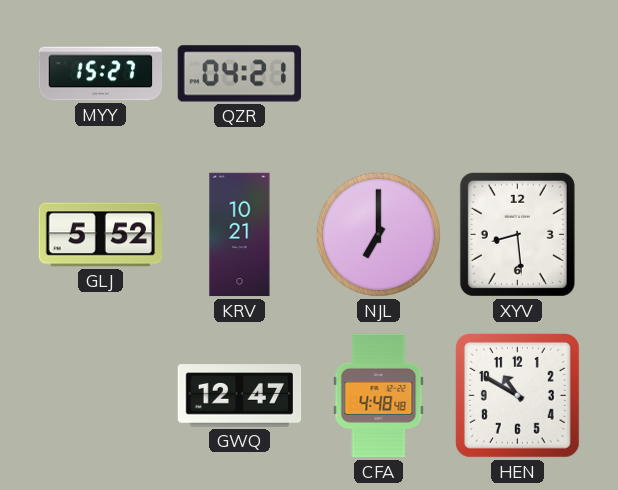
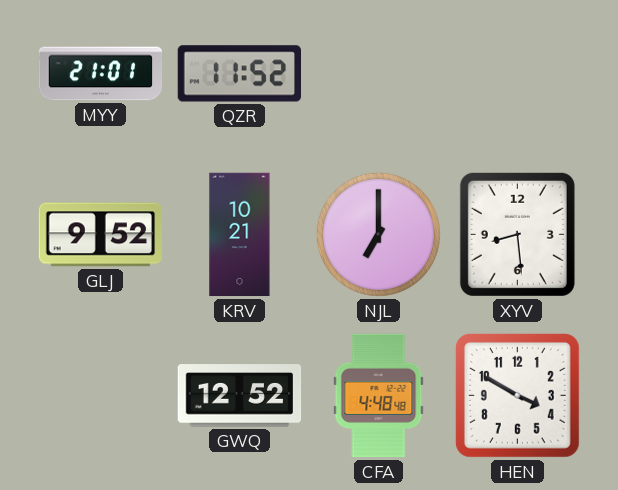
MYY: 15:27 -> 21:01
QZR: 04:21 -> 11:52
GLJ: 5:52 -> 9:52
GWQ: 12:47 -> 12:52
HEN: 10:50 -> 3:50
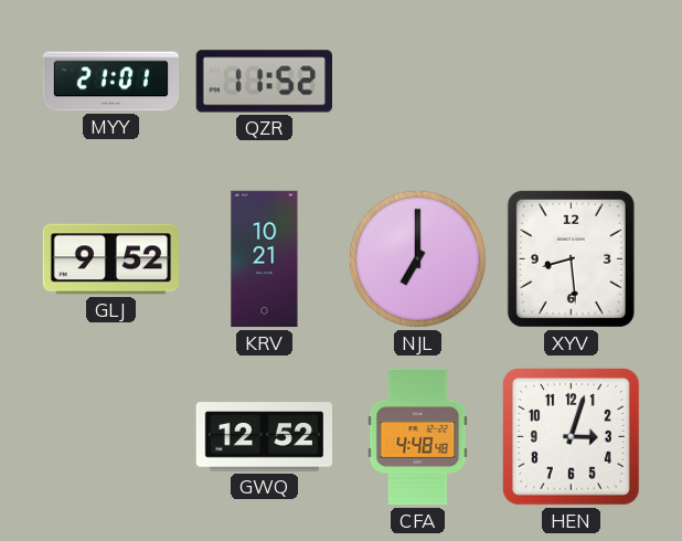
HEN: 3:50 -> 3:03
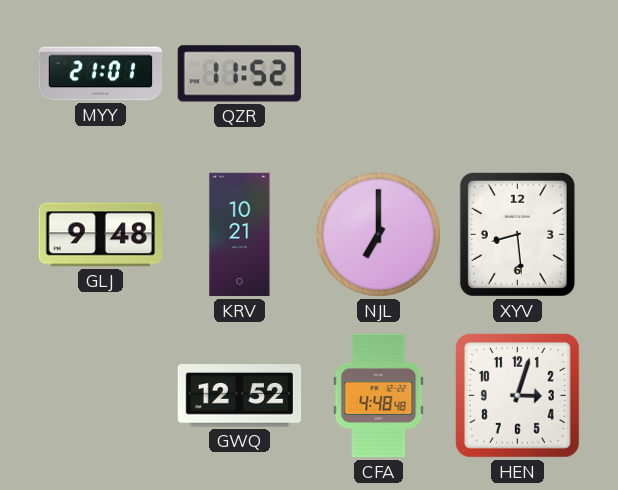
GLJ: 9:52 -> 9:48
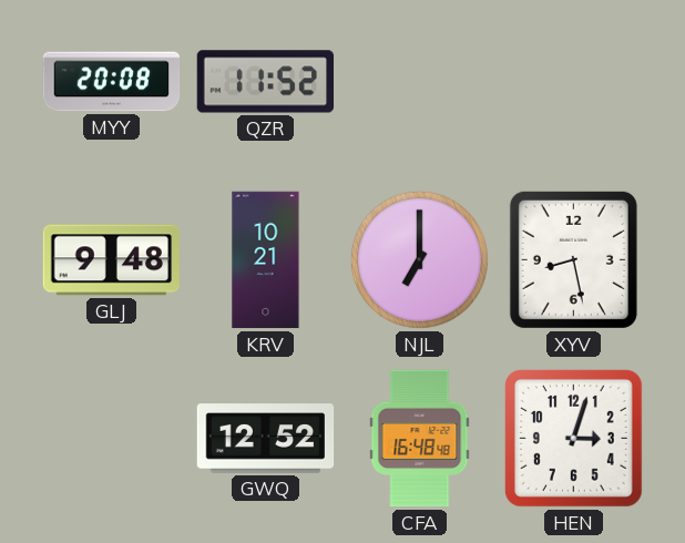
MYY: 21:01 -> 20:08
XYV: 8:29 -> 8:28
CFA: 4:48 -> 16:48
